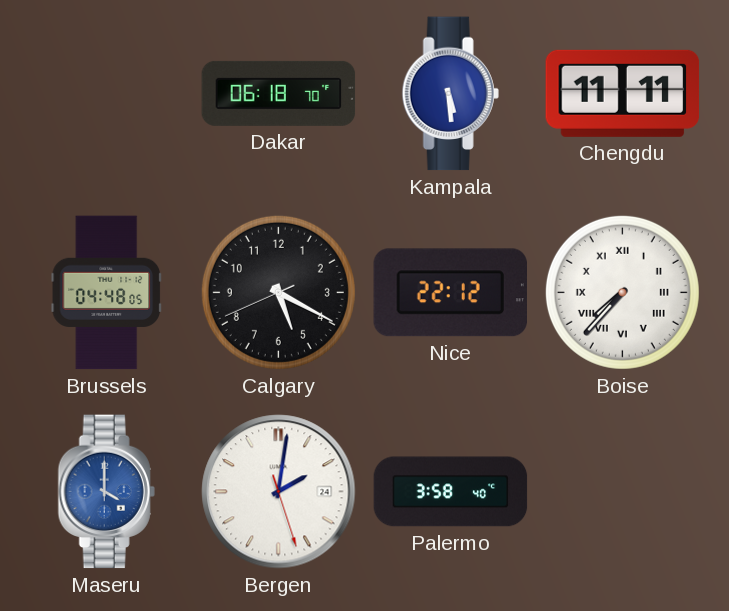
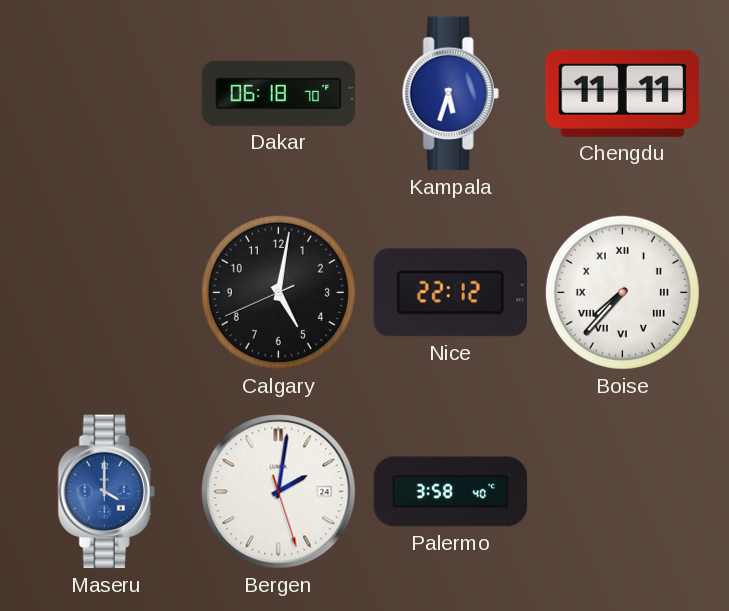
Kampala: 5:29 -> 5:33
Brussels: 04:48 -> none
Calgary: 5:19 -> 5:01
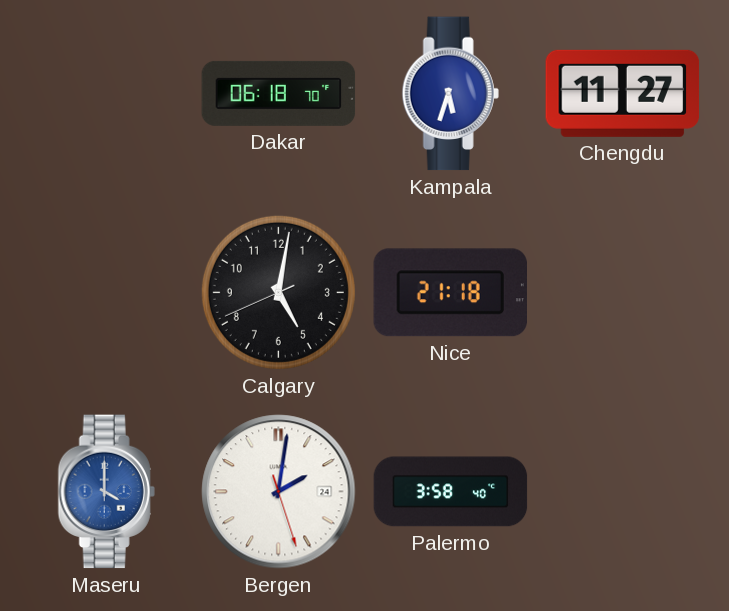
Chengdu: 11:11 -> 11:27
Nice: 22:12 -> 21:18
Boise: 7:37 -> none
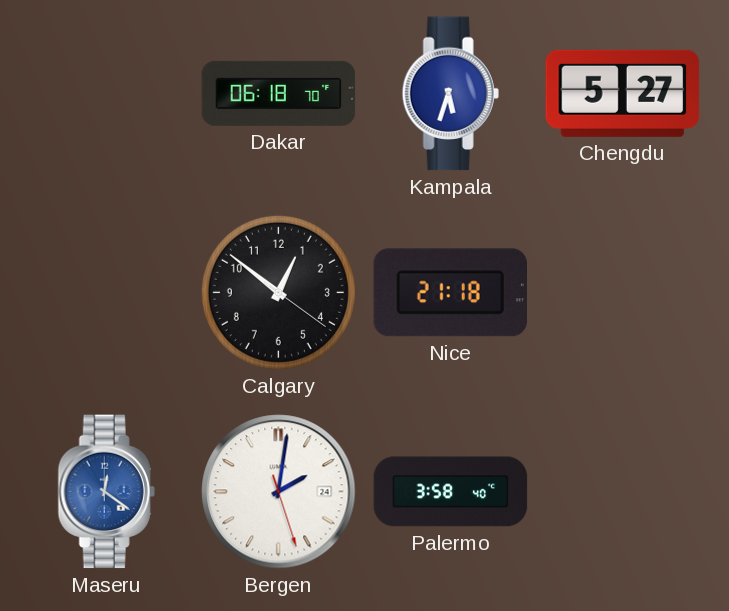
Chengdu: 11:27 -> 5:27
Calgary: 5:01 -> 12:51
Maseru: 4:00 -> 12:21
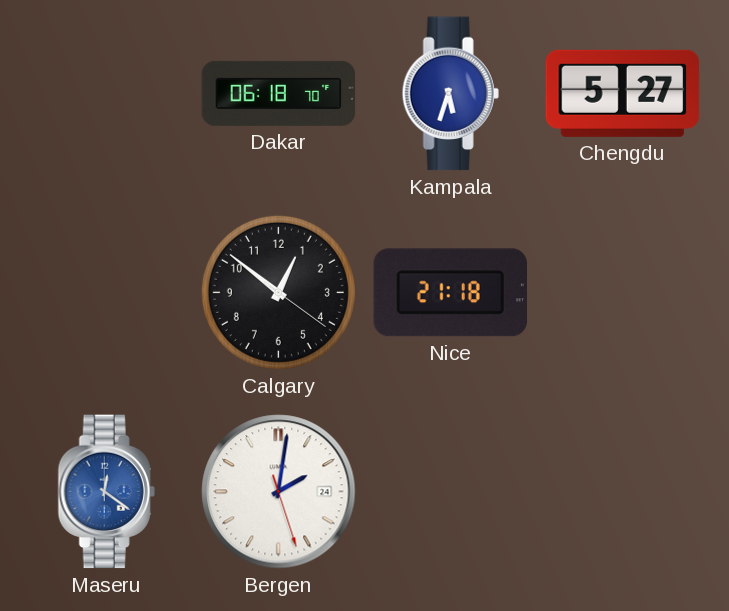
Palermo: 3:58 -> none
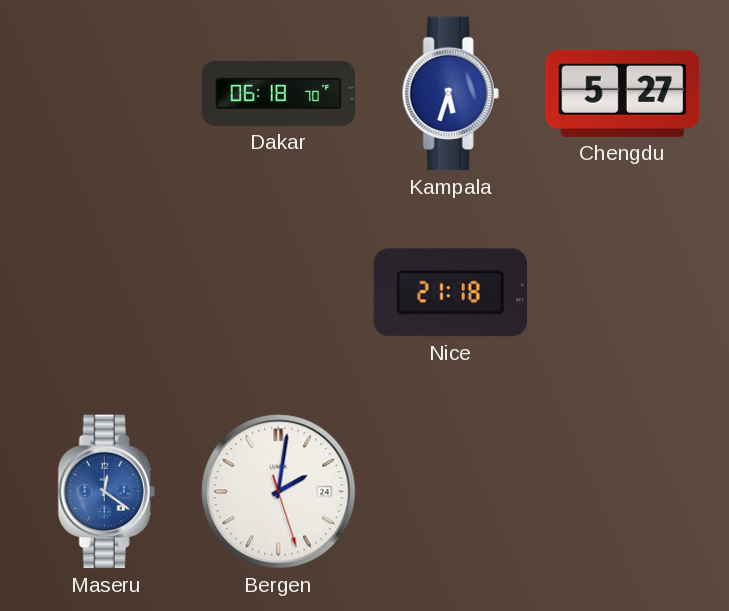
Calgary: 12:51 -> none
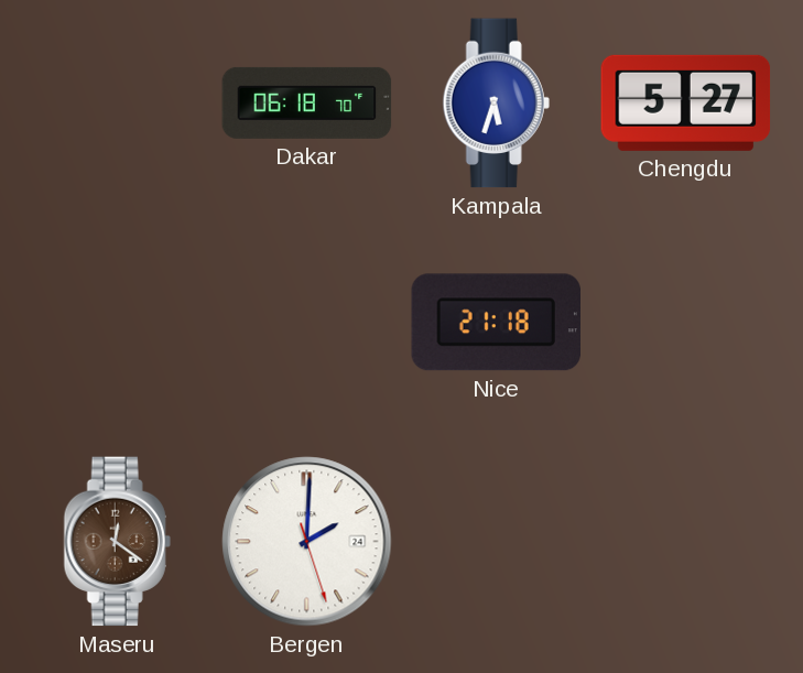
Maseru dial: blue -> brown
Bergen: 2:01 -> 2:00
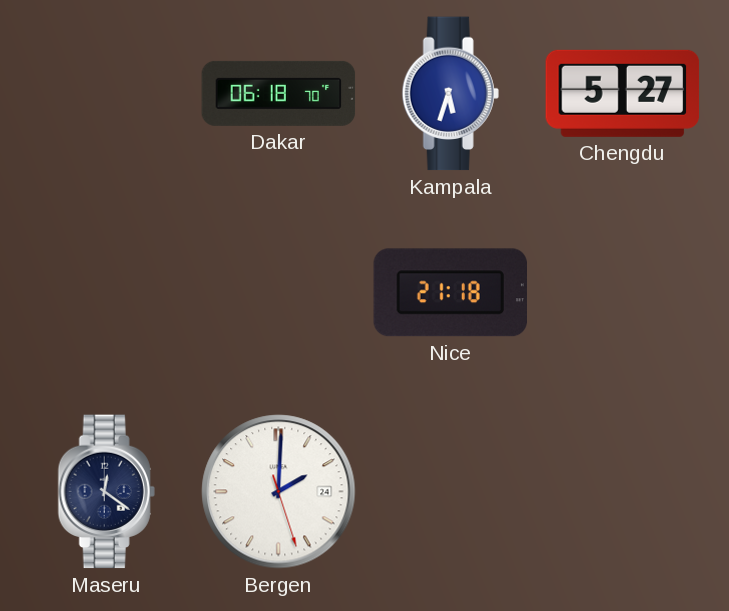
Maseru dial: brown -> navy
